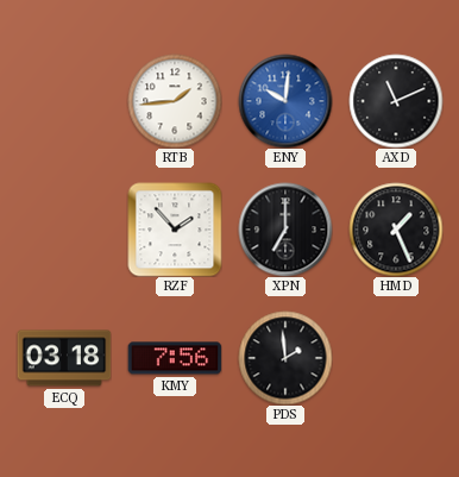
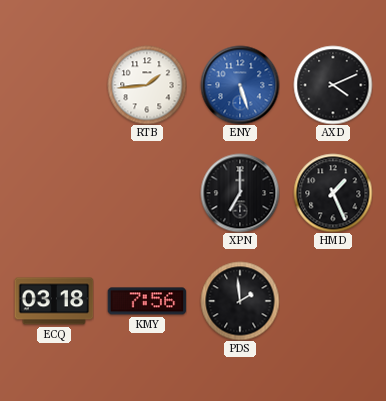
ENY: 10:01 -> 5:27
AXD: 11:11 -> 4:11
RZF: 1:53 -> none
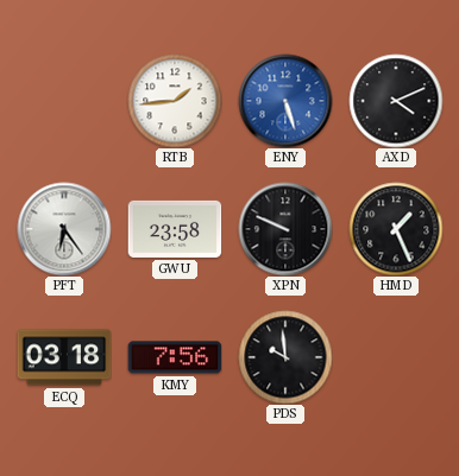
PFT: none -> 6:24
GWU: none -> 23:58
XPN: 7:00 -> 9:49
PDS: 1:59 -> 9:59
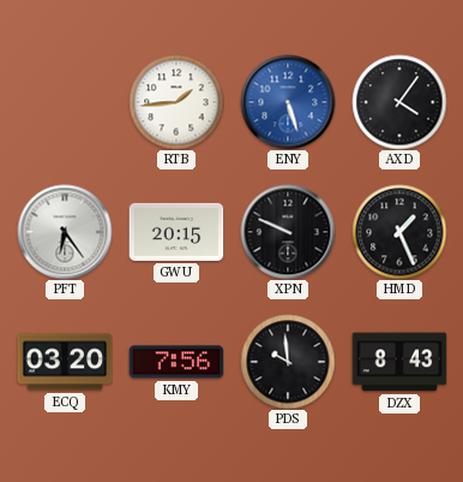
AXD: 4:11 -> 4:06
GWU: 23:58 -> 20:15
ECQ: 03:18 -> 03:20
DZX: none -> 8:43
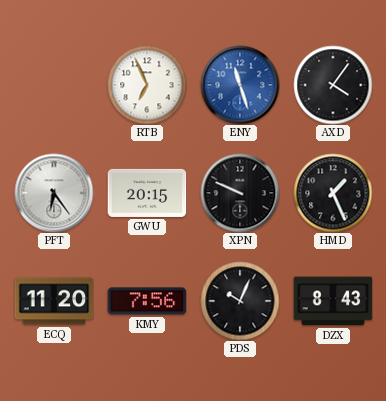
RTB: 1:44 -> 6:56
ENY: 5:27 -> 11:27
ECQ: 03:20 -> 11:20
PDS: 9:59 -> 10:04
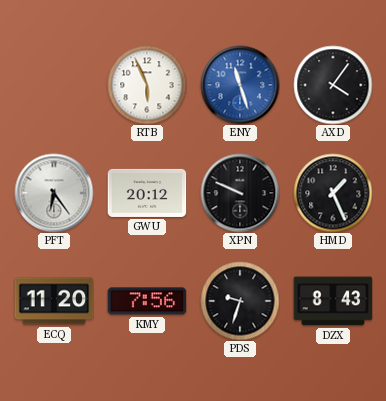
RTB: 6:56 -> 5:56
GWU: 20:15 -> 20:12
PDS: 10:04 -> 9:33
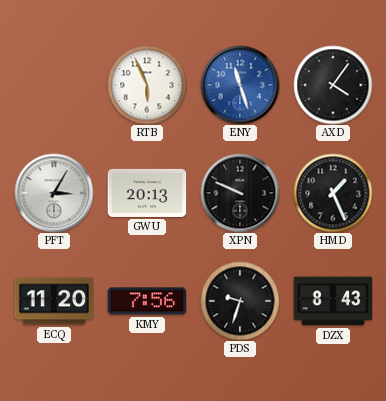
PFT: 6:24 -> 3:05
GWU: 20:12 -> 20:13
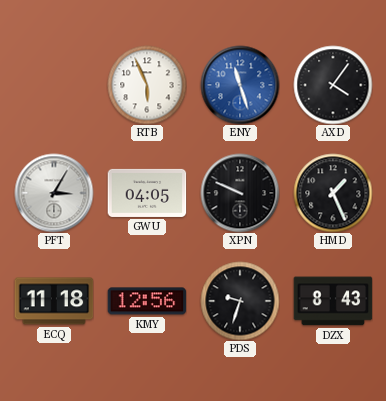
GWU: 20:13 -> 04:05
ECQ: 11:20 -> 11:18
KMY: 7:56 -> 12:56
